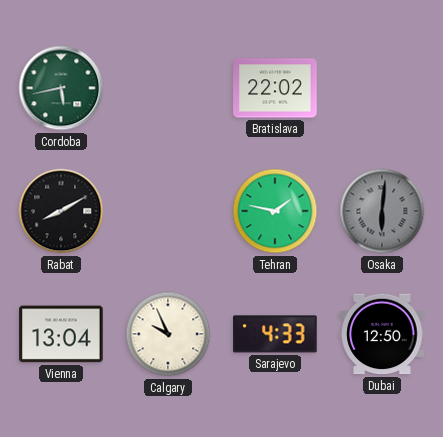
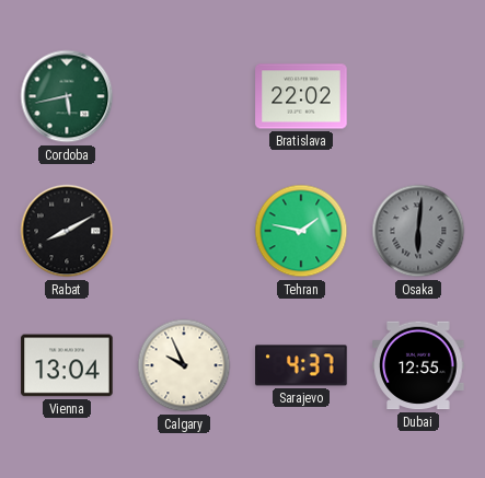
Sarajevo: 4:33 -> 4:37
Dubai: 12:50 -> 12:55
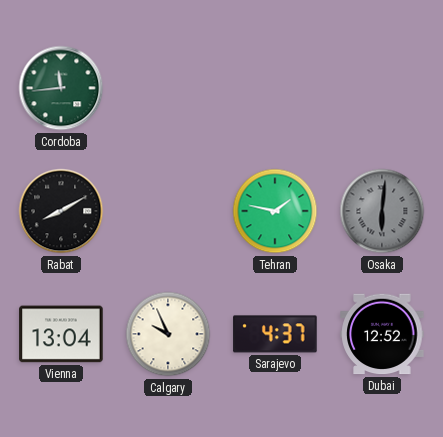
Cordoba: 5:43 -> 11:44
Bratislava: 22:02 -> none
Dubai: 12:55 -> 12:52
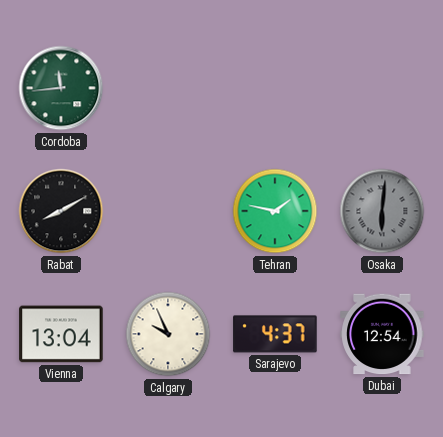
Dubai: 12:52 -> 12:54
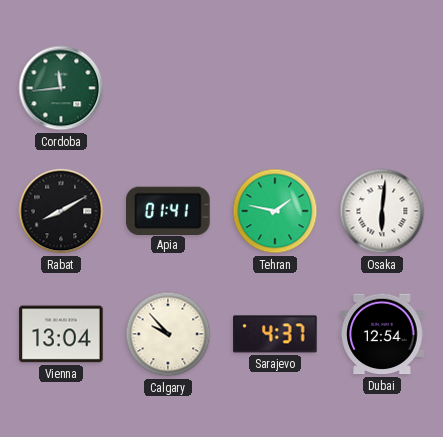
Apia: none -> 01:41
Osaka dial: grey -> white
Calgary: 9:56 -> 9:53
